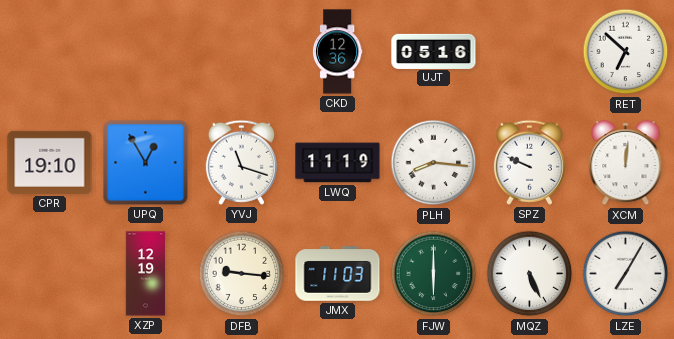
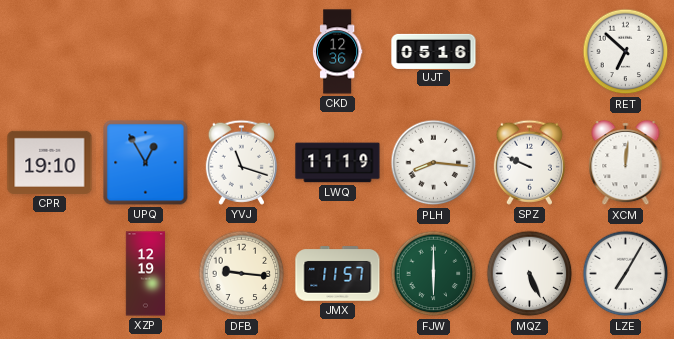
JMX: 11:03 -> 11:57
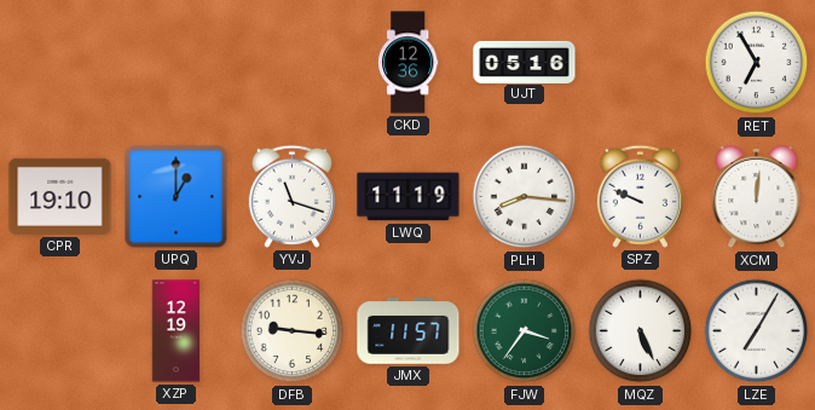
RET: 6:52 -> 6:55
UPQ: 12:55 -> 1:00
FJW: 6:00 -> 3:36
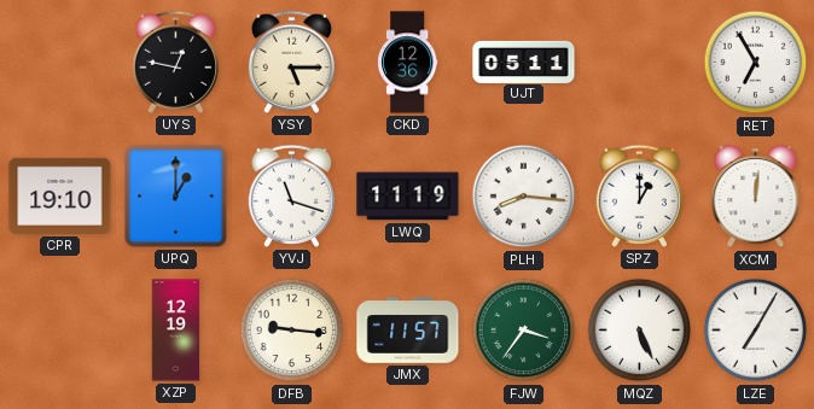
UYS: none -> 12:47
YSY: none -> 5:15
UJT: 05:16 -> 05:11
SPZ: 9:49 -> 1:00
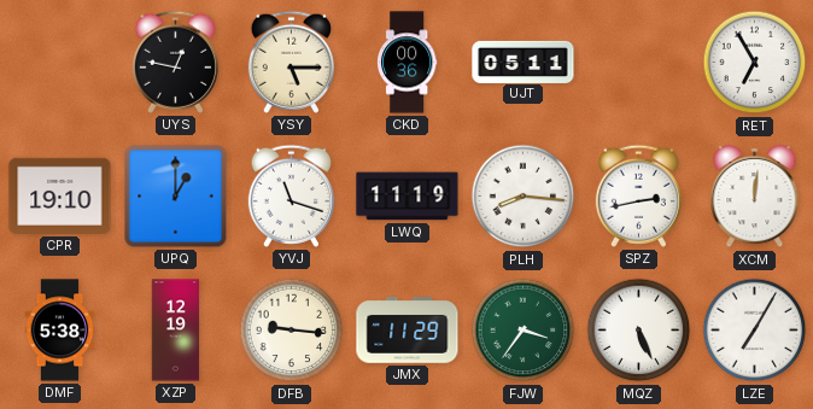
CKD: 12:36 -> 00:36
SPZ: 1:00 -> 2:43
DMF: none -> 5:38
JMX: 11:57 -> 11:29
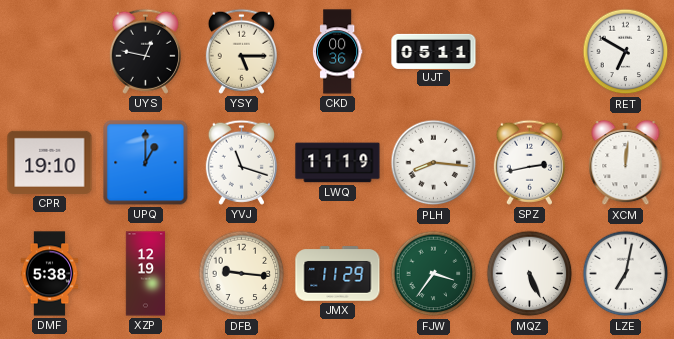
RET: 6:55 -> 6:50
LZE: 7:05 -> 7:02
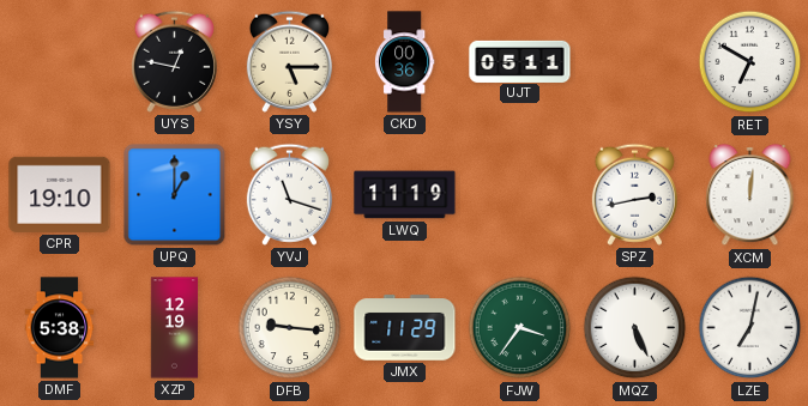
PLH: 8:16 -> none
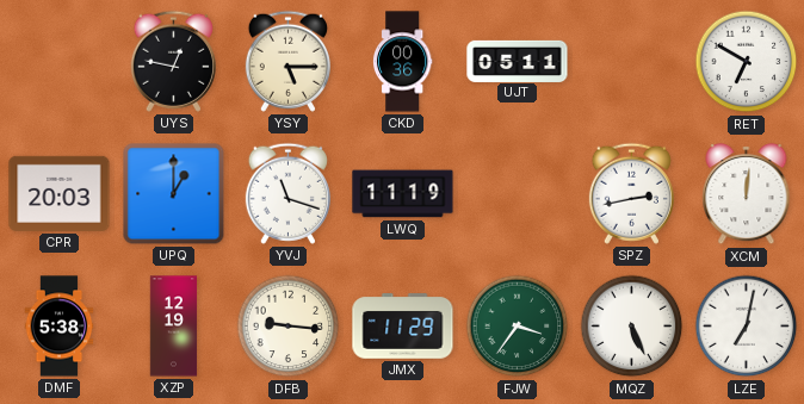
CPR: 19:10 -> 20:03
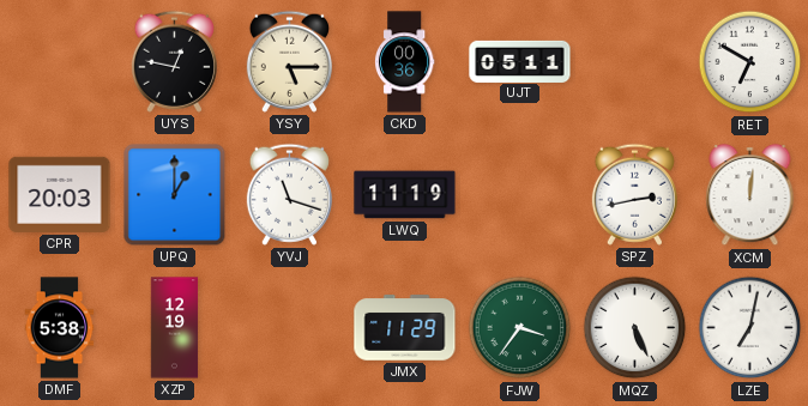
DFB: 9:16 -> none
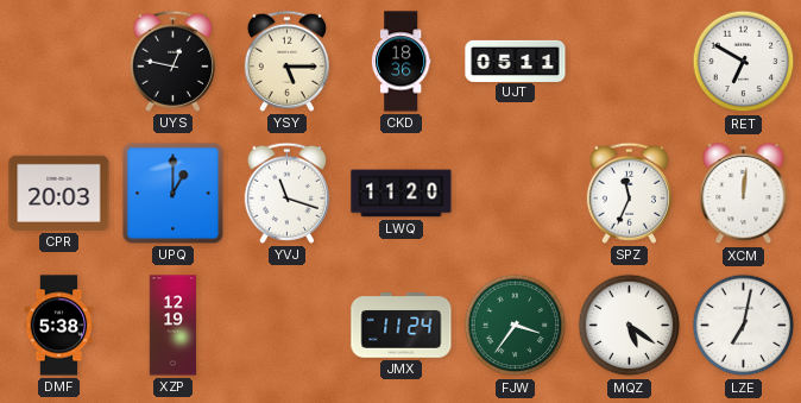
CKD: 00:36 -> 18:36
LWQ: 11:19 -> 11:20
SPZ: 2:43 -> 11:34
JMX: 11:29 -> 11:24
MQZ: 5:26 -> 5:21
